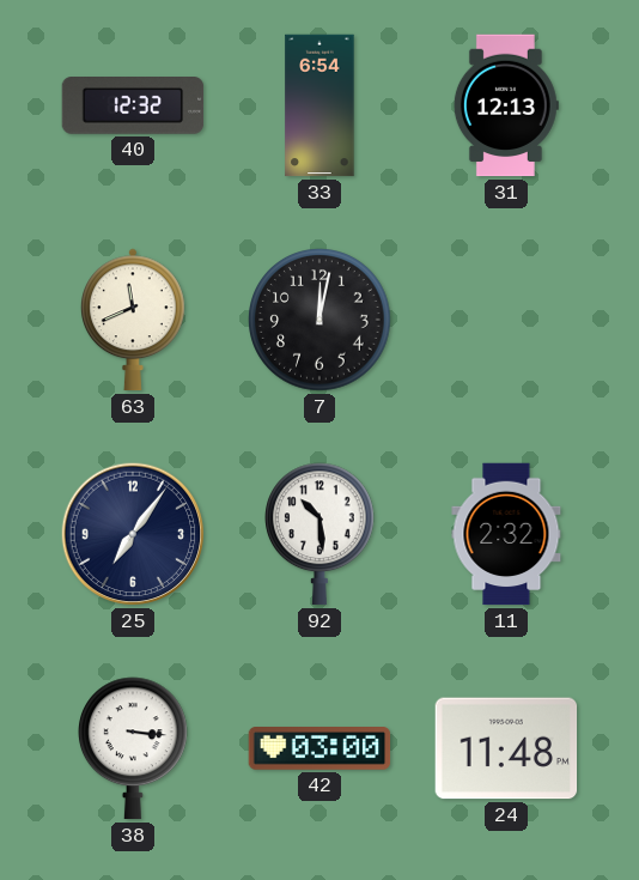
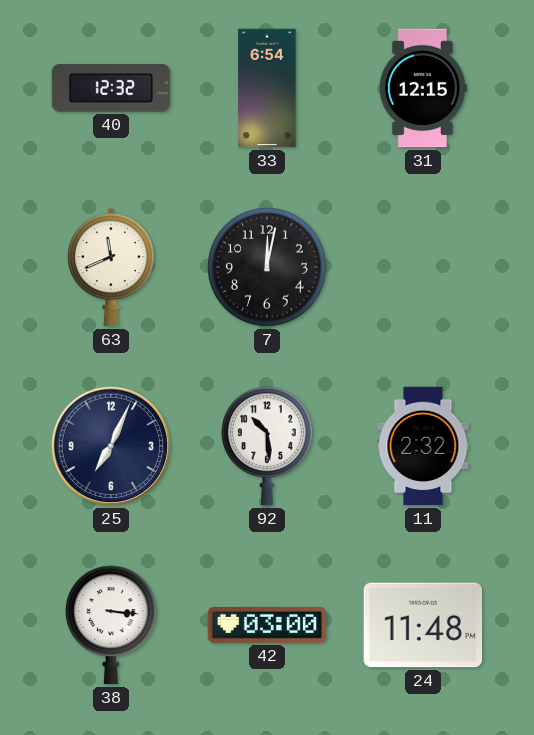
31: 12:13 -> 12:15
25: 7:06 -> 7:04
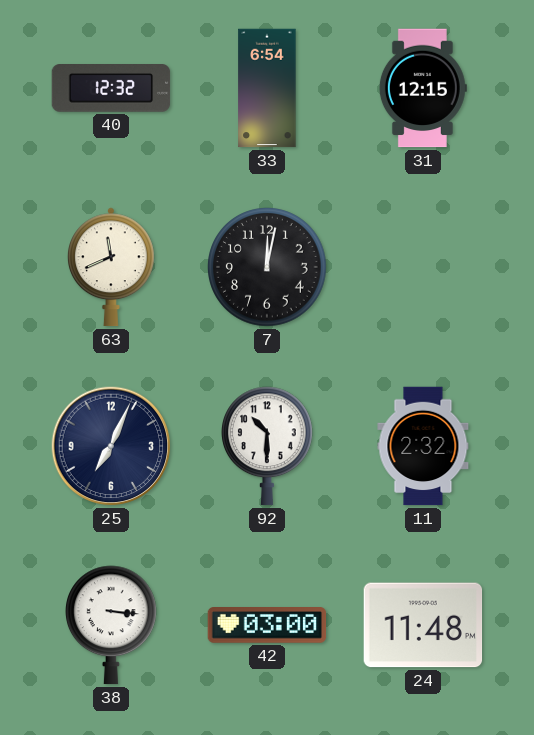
92: 10:29 -> 10:30
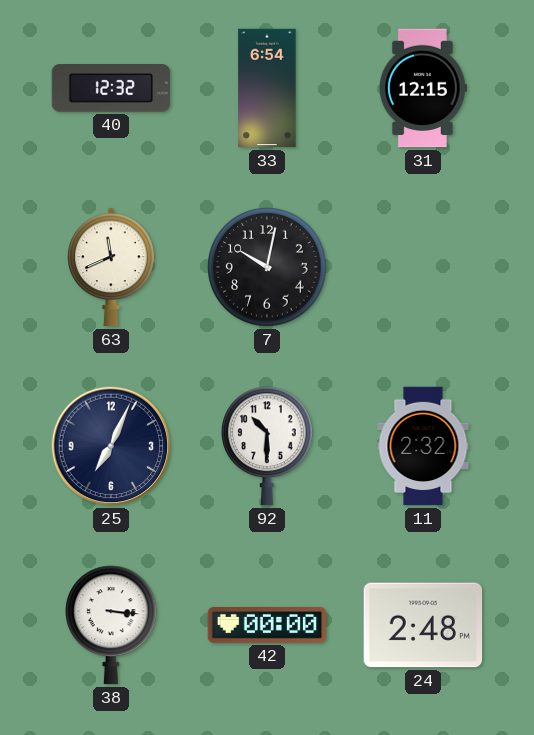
7: 12:02 -> 10:02
42: 03:00 -> 00:00
24: 11:48 -> 2:48
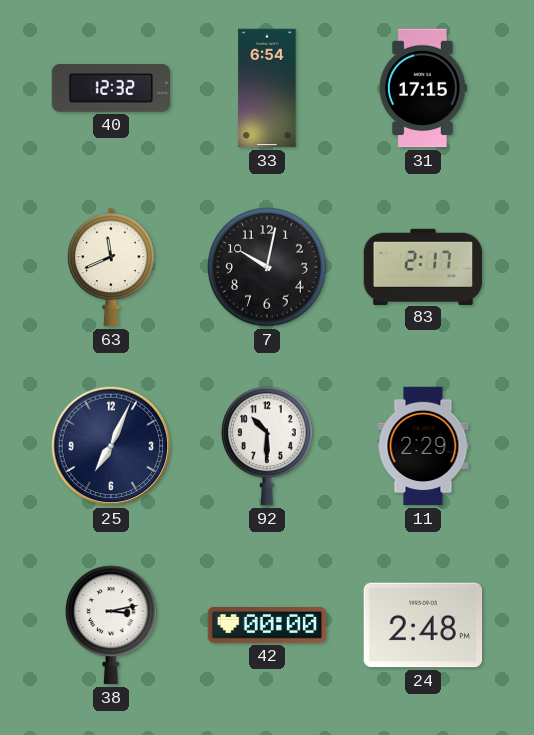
31: 12:15 -> 17:15
83: none -> 2:17
11: 2:32 -> 2:29
38: 3:16 -> 3:13
